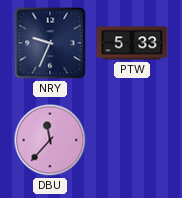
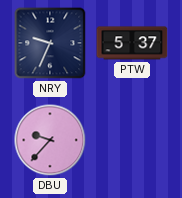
PTW: 5:33 -> 5:37
DBU: 11:37 -> 9:37
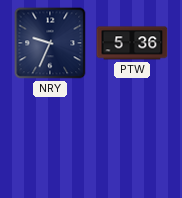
PTW: 5:37 -> 5:36
DBU: 9:37 -> none
